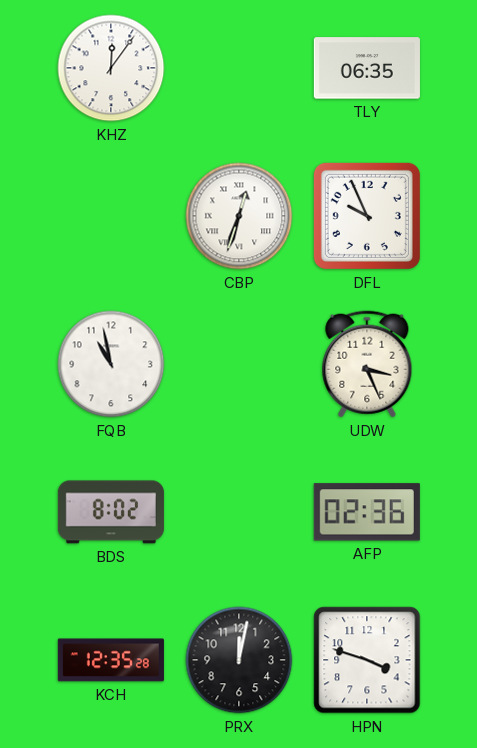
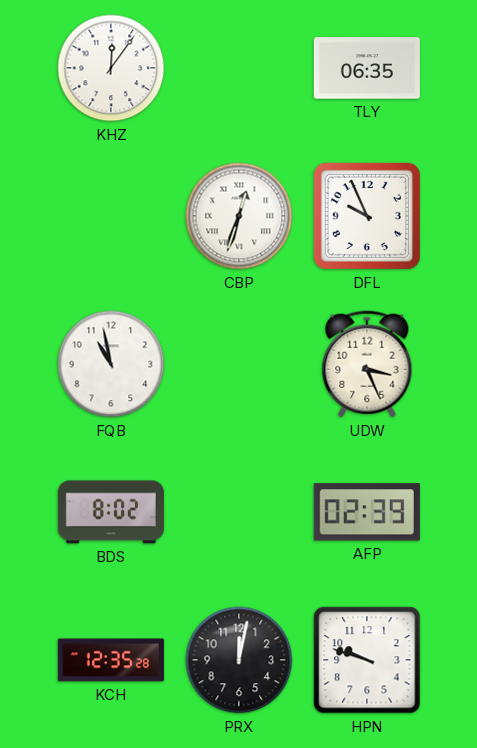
AFP: 02:36 -> 02:39
HPN: 3:48 -> 9:48
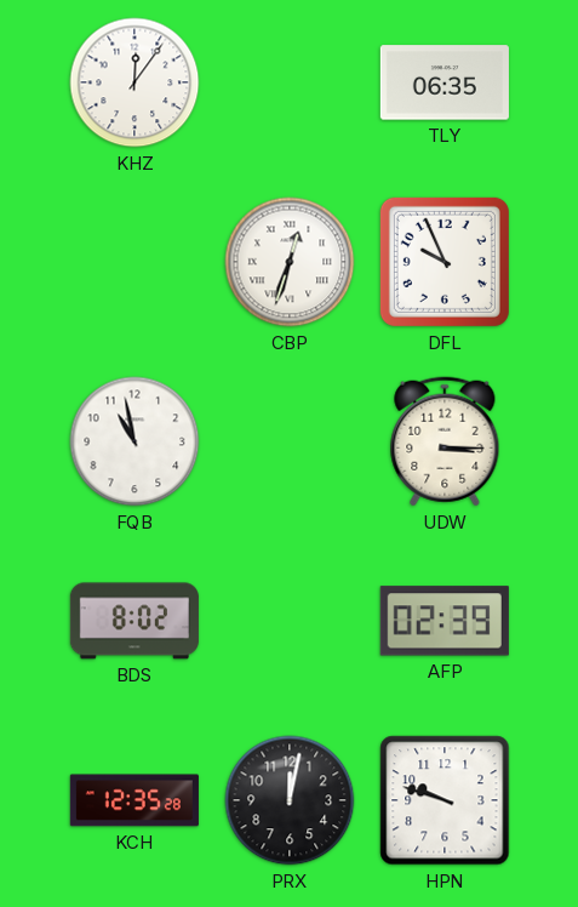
UDW: 3:26 -> 3:15
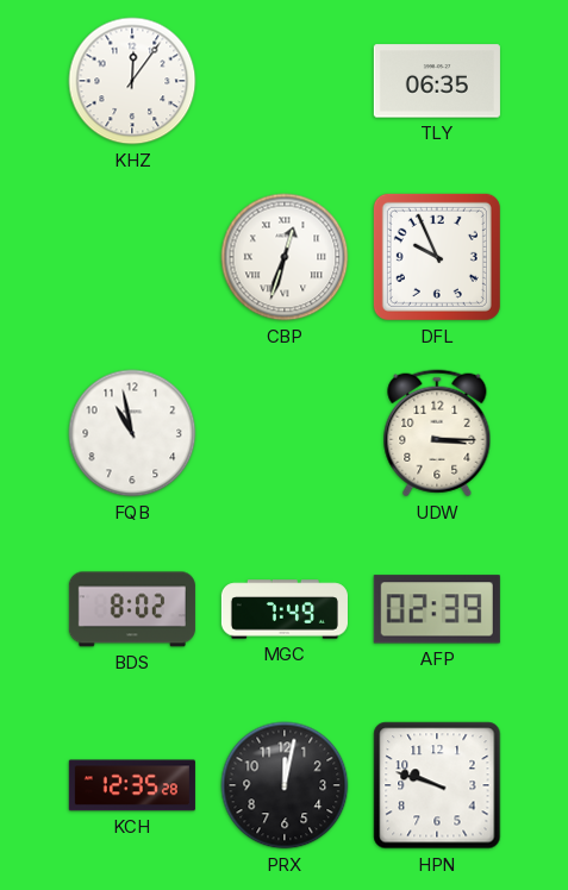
MGC: none -> 7:49
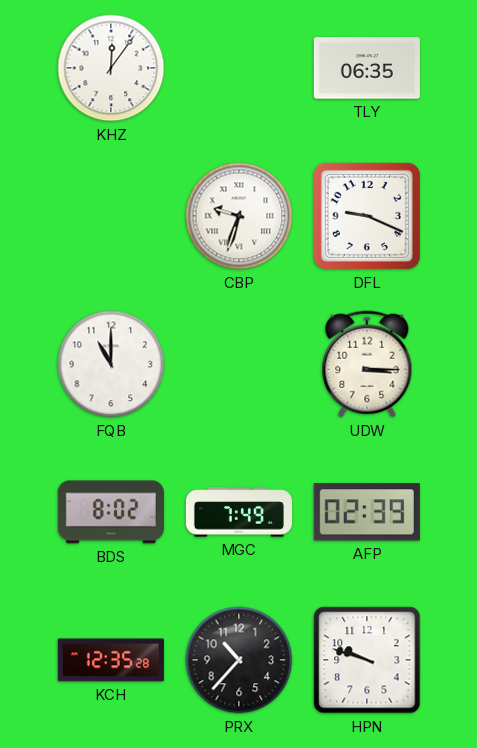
CBP: 12:33 -> 9:33
DFL: 9:56 -> 9:19
FQB: 10:58 -> 11:00
PRX: 12:02 -> 10:37
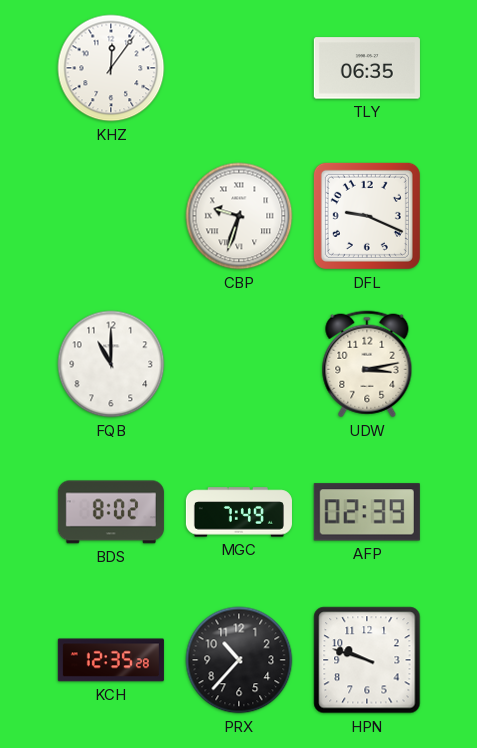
UDW: 3:15 -> 3:13
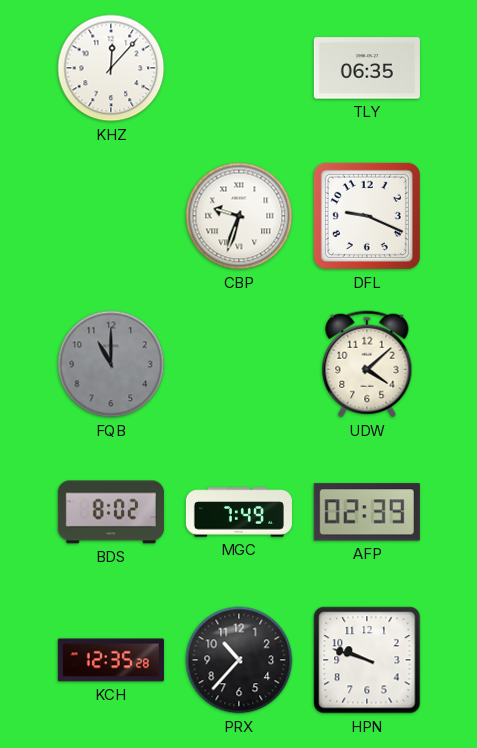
KHZ: 12:06 -> 12:07
FQB dial: white -> grey
UDW: 3:13 -> 4:08
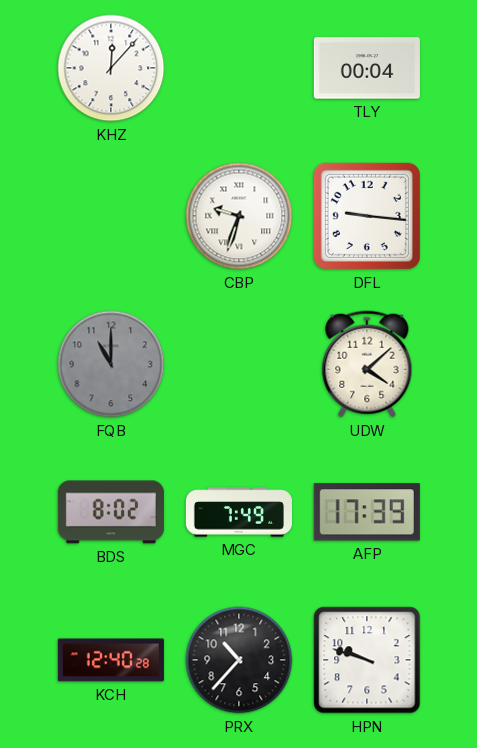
TLY: 06:35 -> 00:04
DFL: 9:19 -> 9:16
AFP: 02:39 -> 17:39
KCH: 12:35 -> 12:40
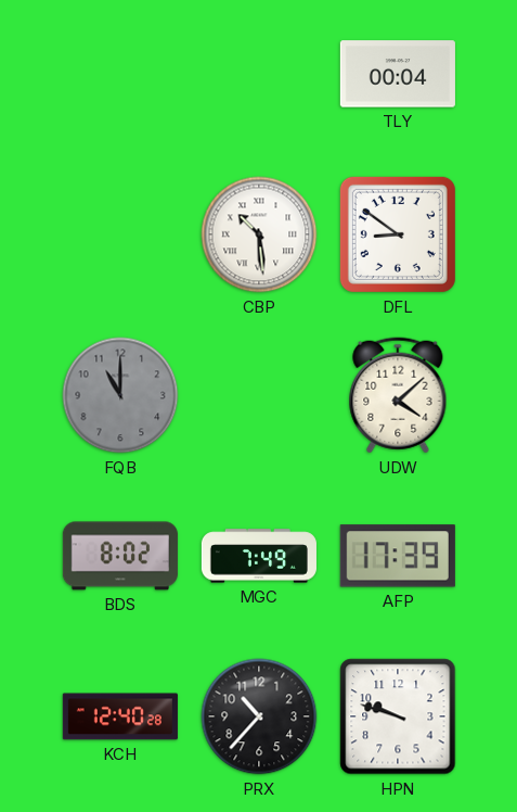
KHZ: 12:07 -> none
CBP: 9:33 -> 10:29
DFL: 9:16 -> 8:51
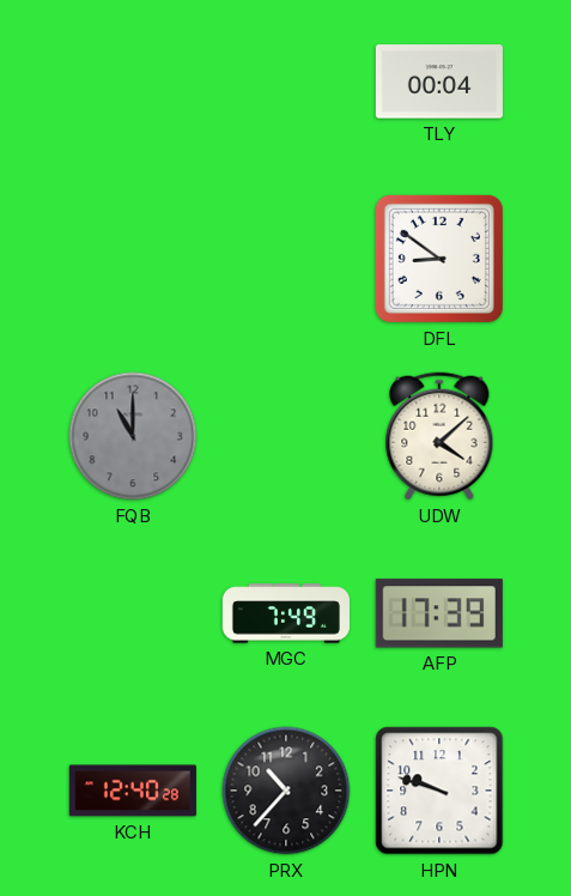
CBP: 10:29 -> none
BDS: 8:02 -> none
